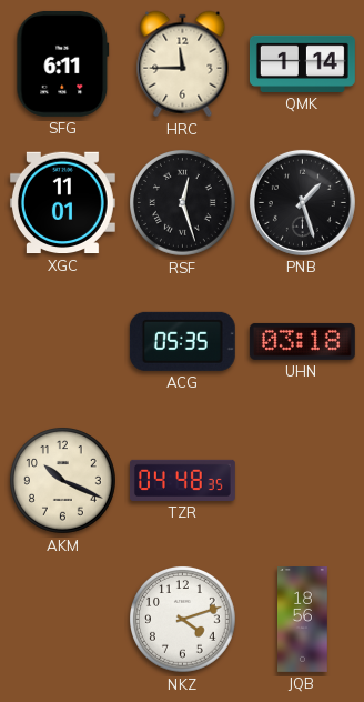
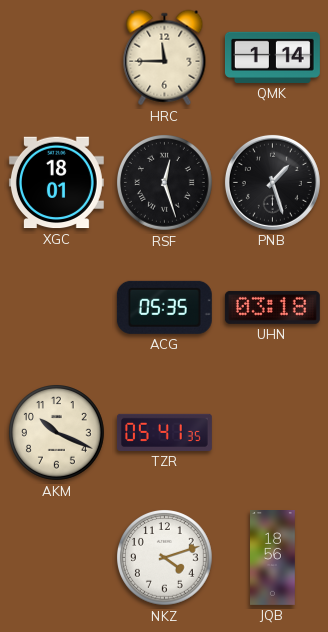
SFG: 6:11 -> none
XGC: 11:01 -> 18:01
TZR: 04:48 -> 05:41
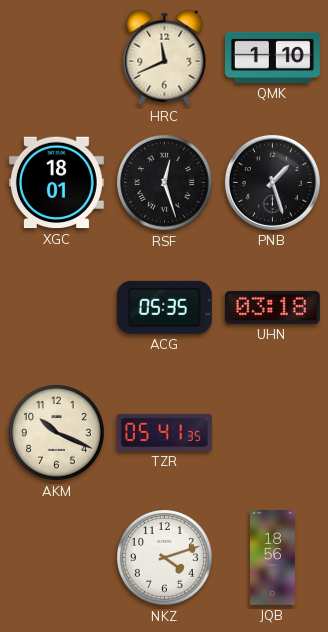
HRC: 11:45 -> 11:41
QMK: 1:14 -> 1:10
